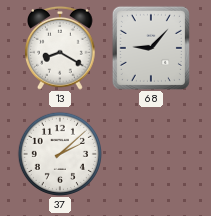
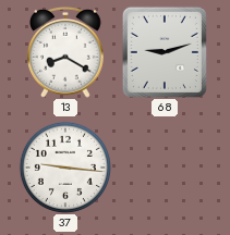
68: 9:07 -> 9:12
37: 2:08 -> 9:16
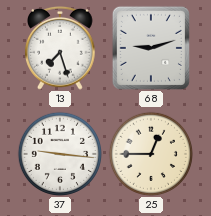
13: 8:20 -> 7:27
25: none -> 12:45
